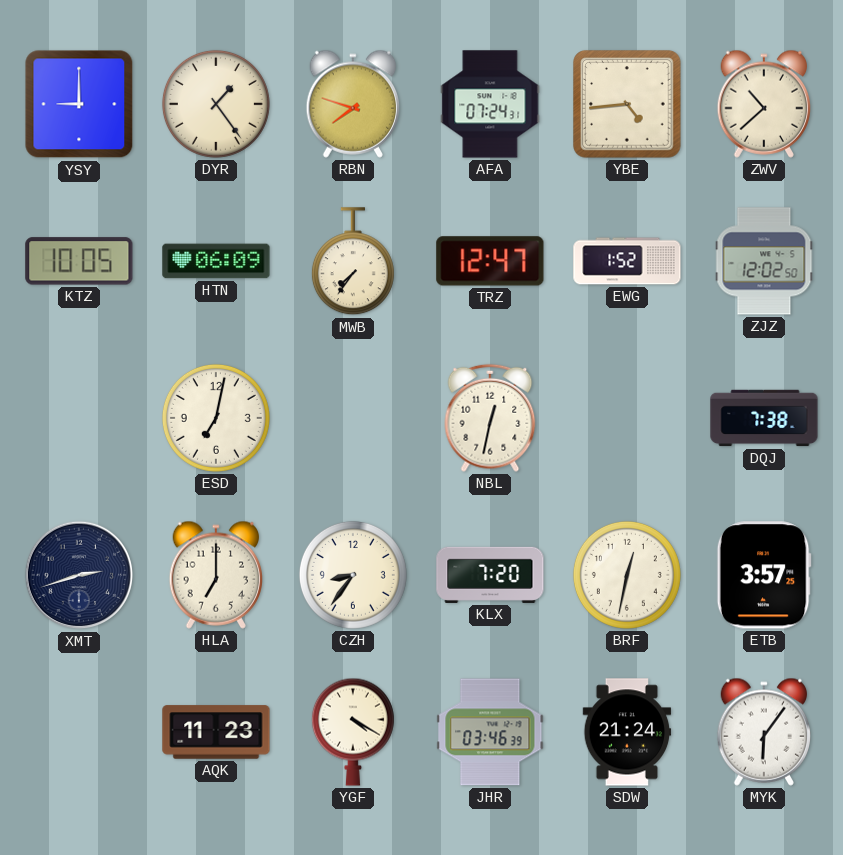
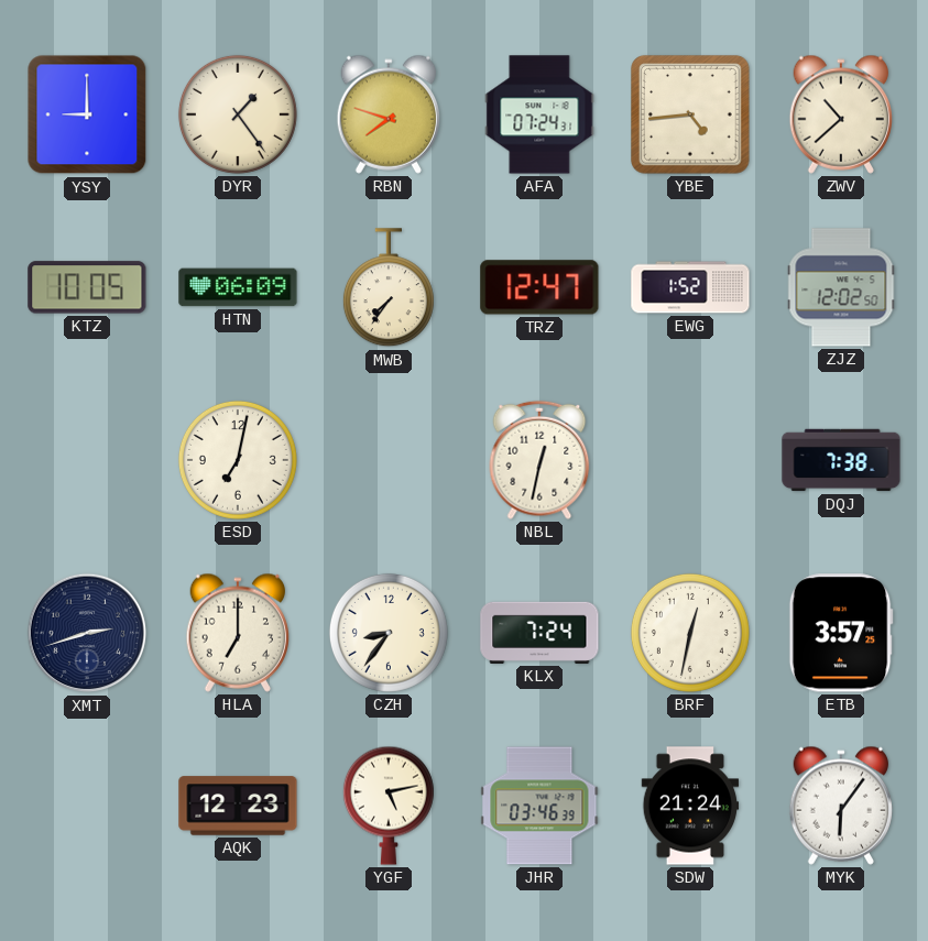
KLX: 7:20 -> 7:24
AQK: 11:23 -> 12:23
YGF: 4:20 -> 5:13
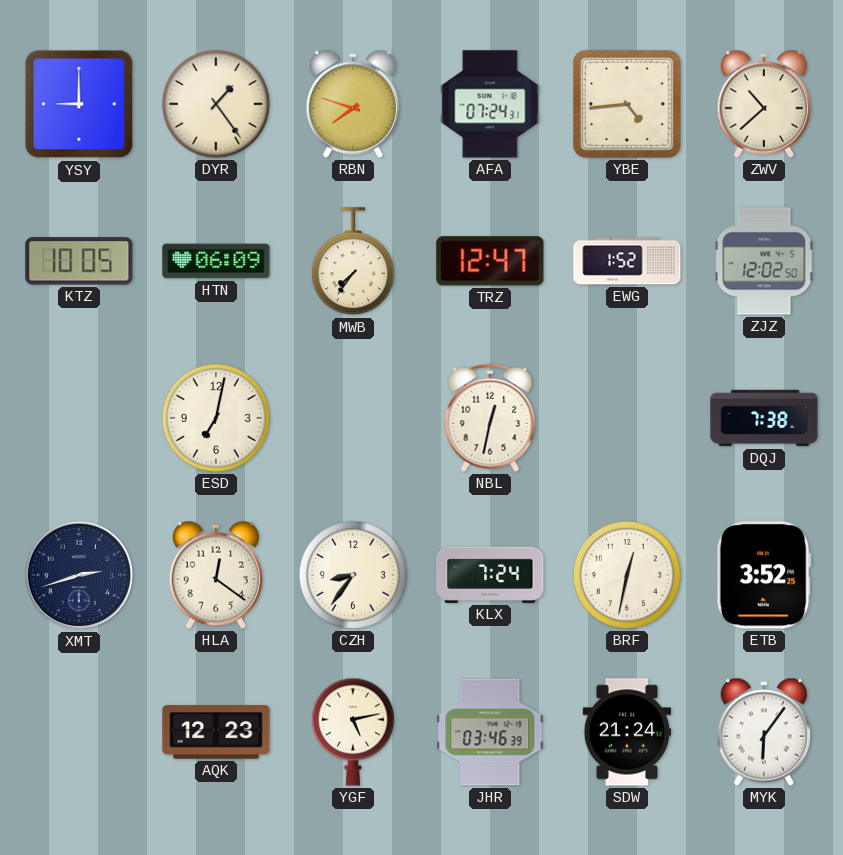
HLA: 7:00 -> 12:21
ETB: 3:57 -> 3:52
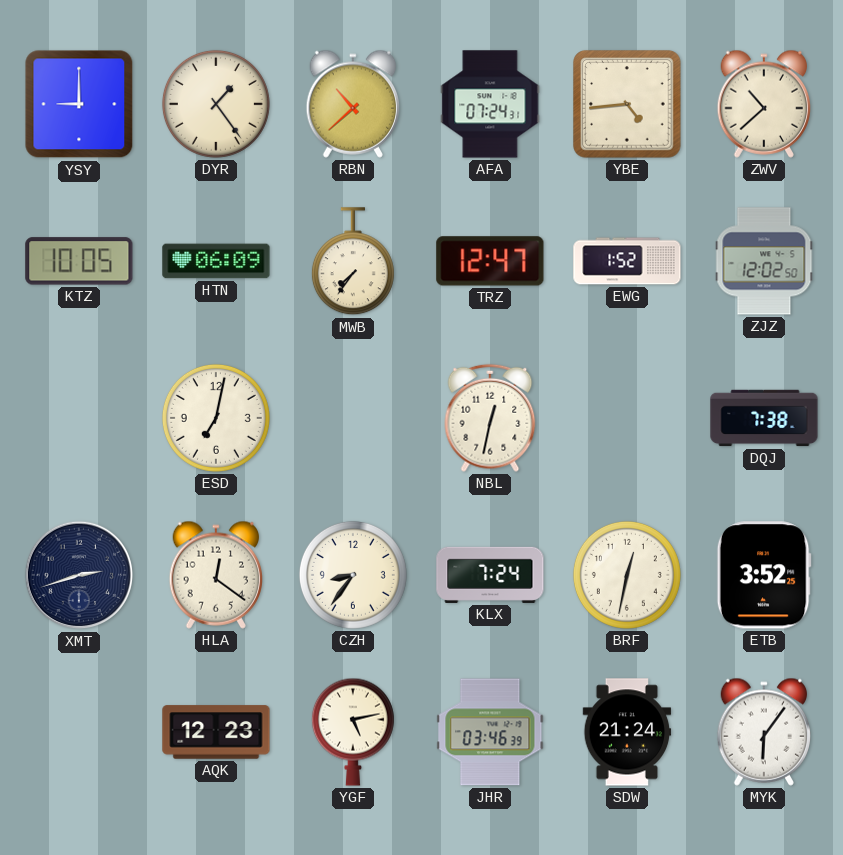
RBN: 7:48 -> 10:38
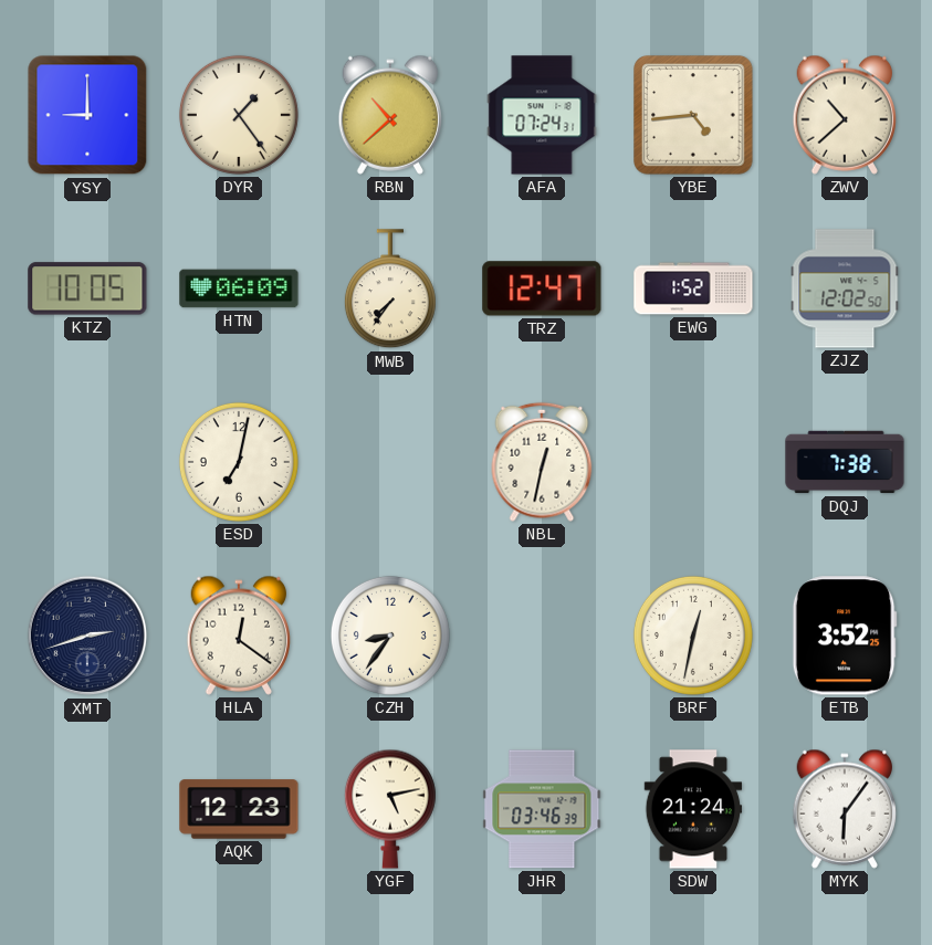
KLX: 7:24 -> none
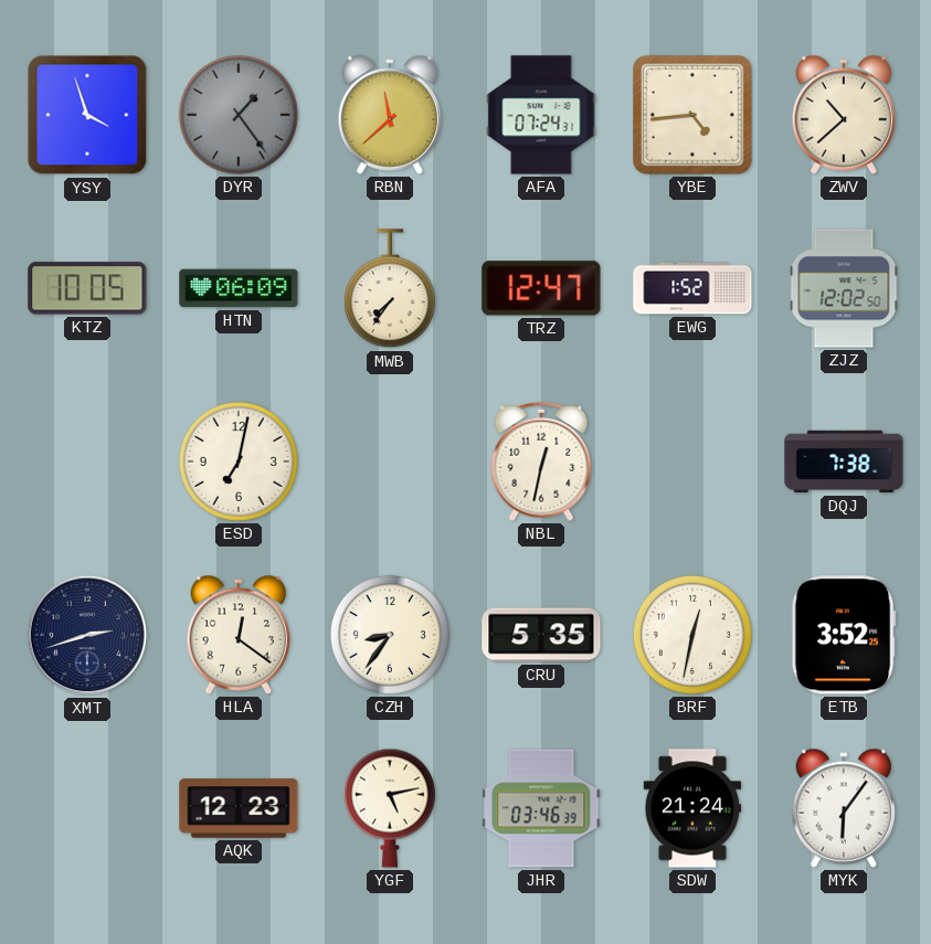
YSY: 9:00 -> 3:57
DYR dial: cream -> grey
RBN: 10:38 -> 11:38
CRU: none -> 5:35
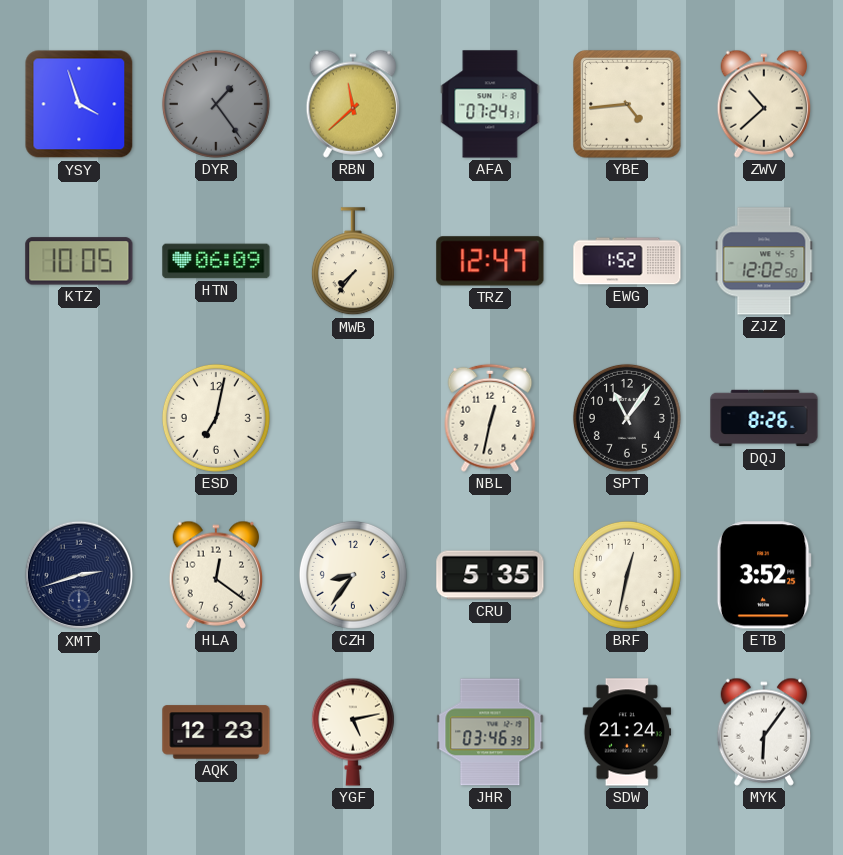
SPT: none -> 11:06
DQJ: 7:38 -> 8:26
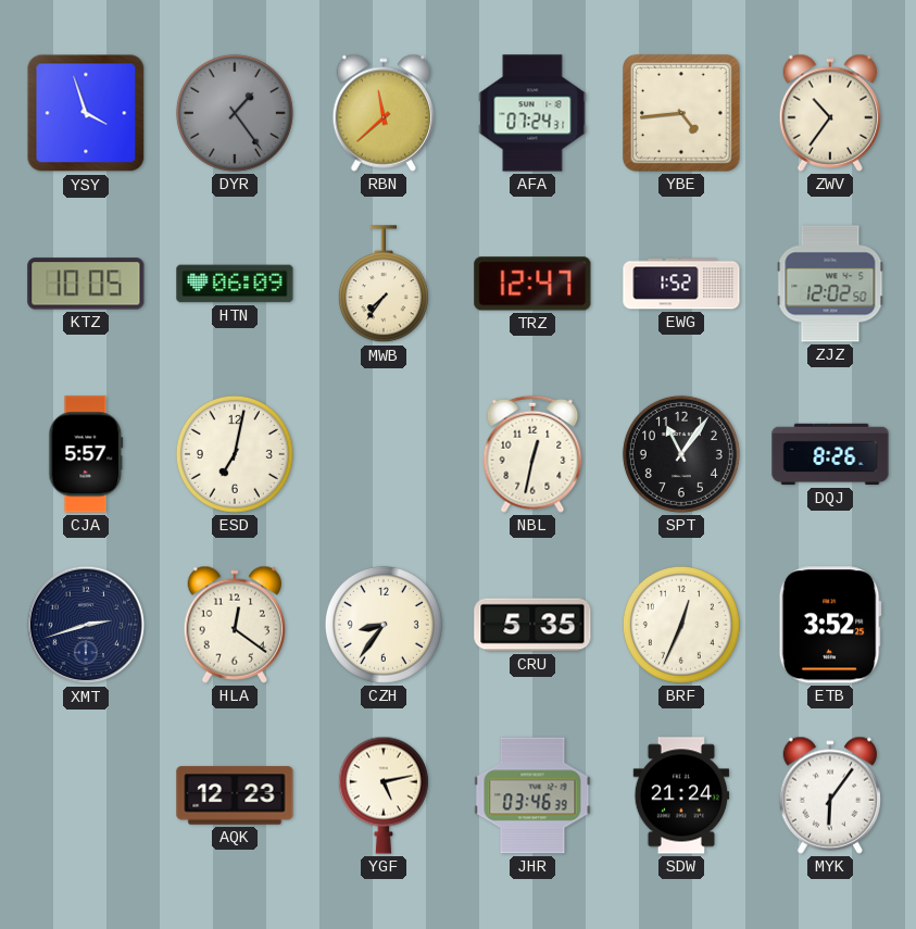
ZWV: 10:38 -> 10:36
CJA: none -> 5:57
BRF: 12:32 -> 12:34
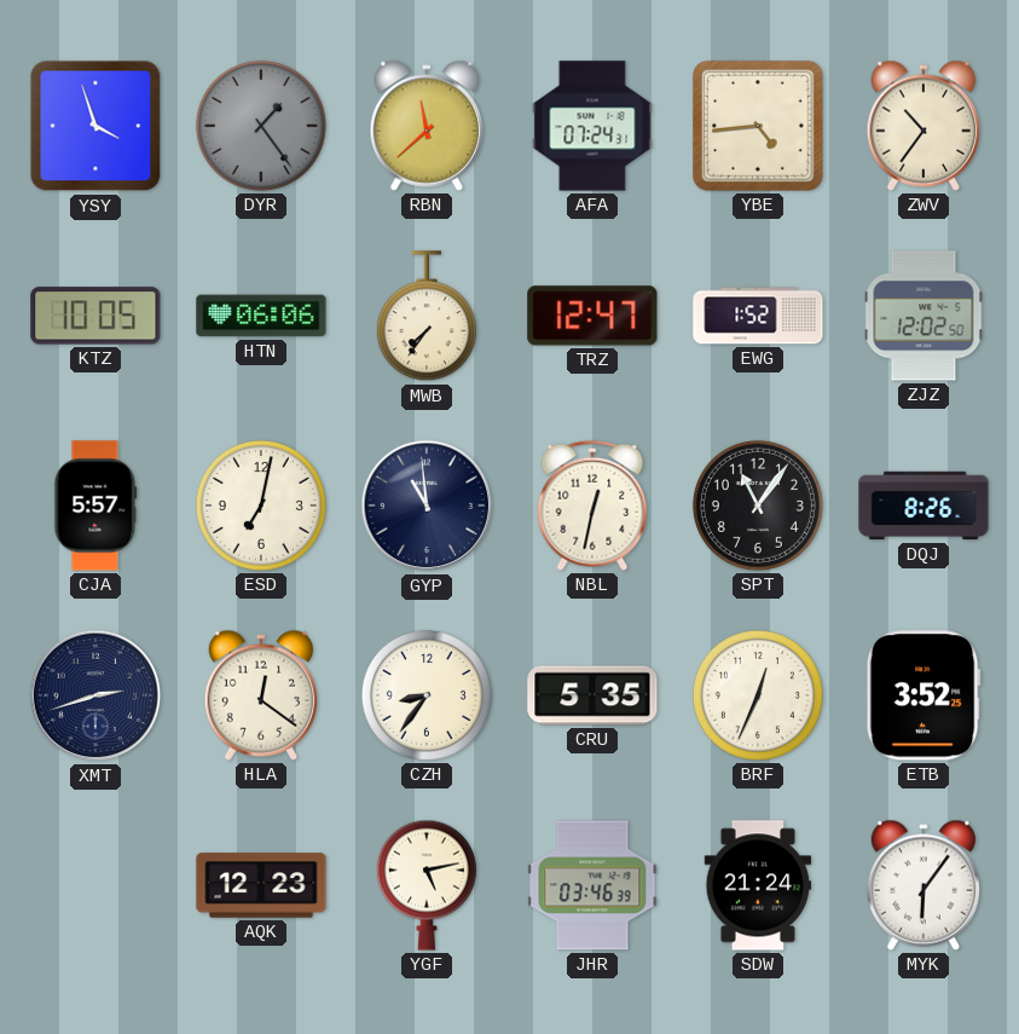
HTN: 06:09 -> 06:06
GYP: none -> 10:59
